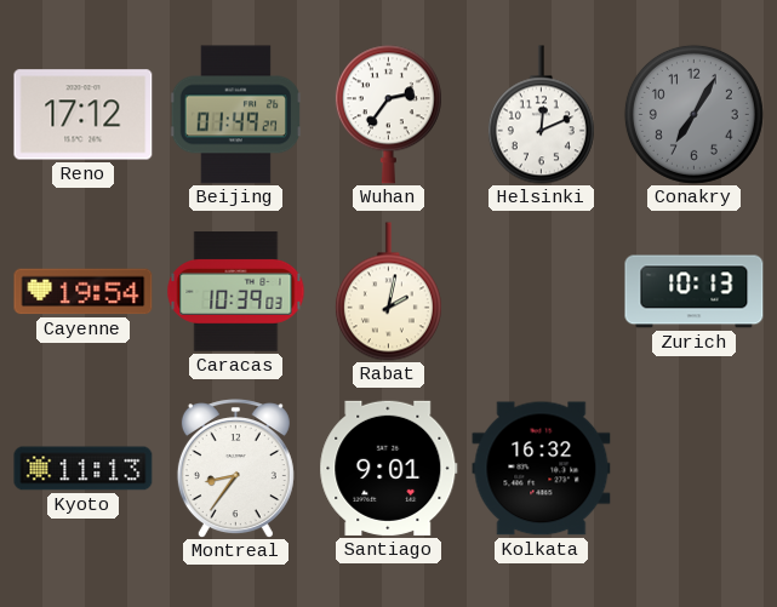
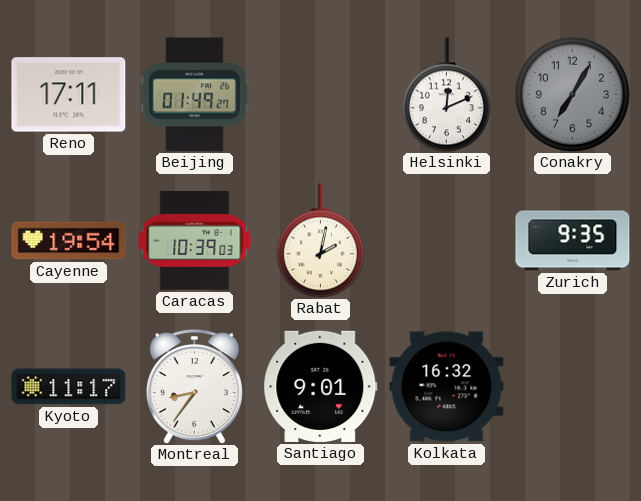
Reno: 17:12 -> 17:11
Wuhan: 2:36 -> none
Zurich: 10:13 -> 9:35
Kyoto: 11:13 -> 11:17
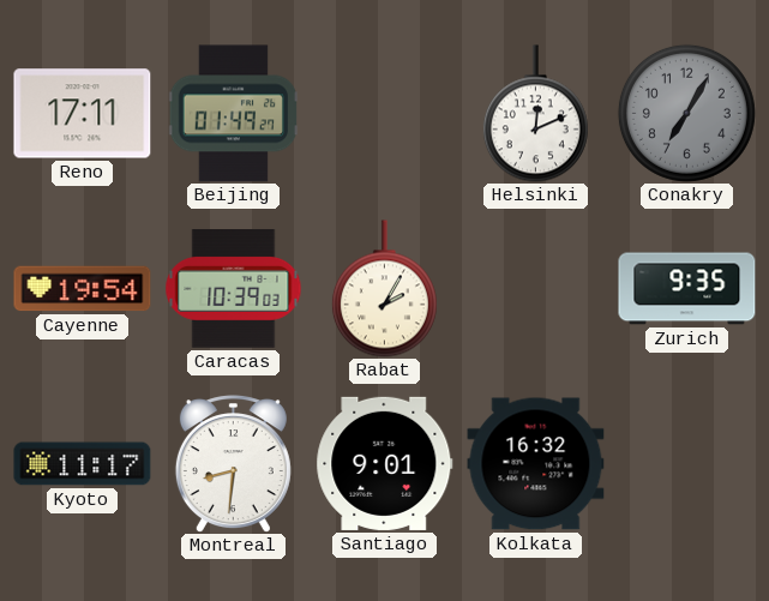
Rabat: 2:02 -> 2:05
Montreal: 8:36 -> 8:31
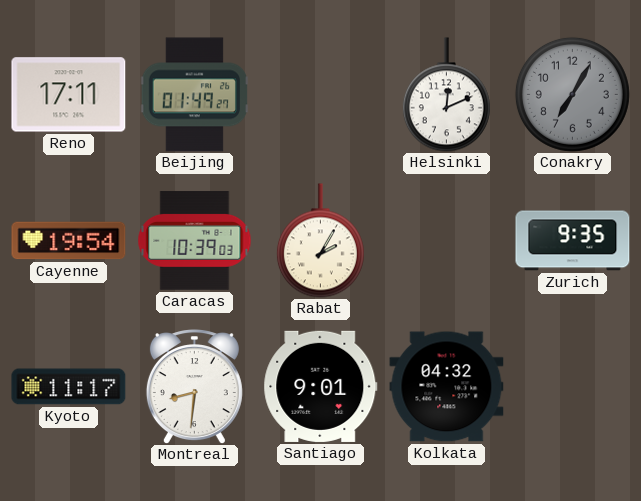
Kolkata: 16:32 -> 04:32
